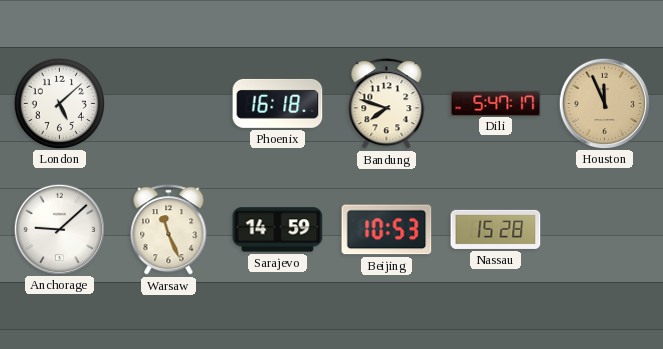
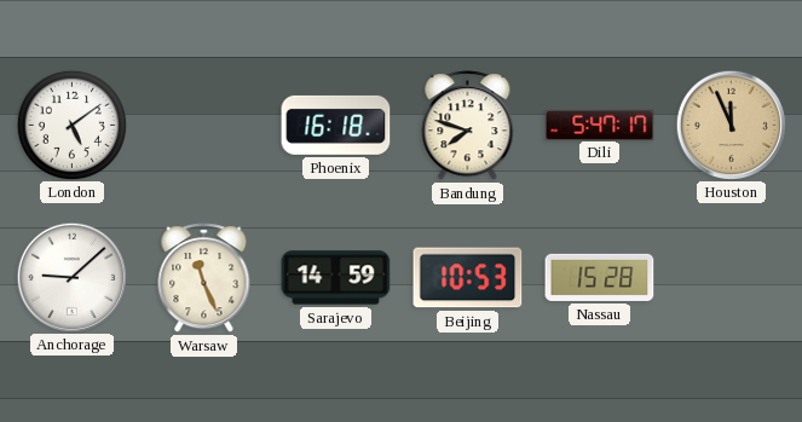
London: 5:08 -> 5:09
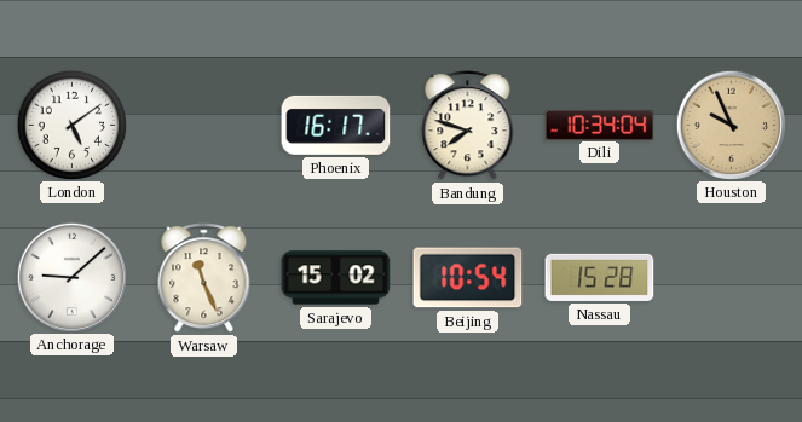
Phoenix: 16:18 -> 16:17
Dili: 5:47 -> 10:34
Houston: 11:56 -> 9:56
Sarajevo: 14:59 -> 15:02
Beijing: 10:53 -> 10:54
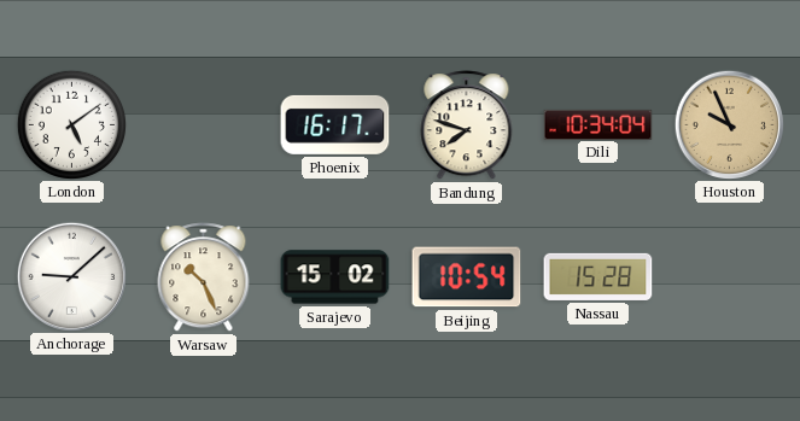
Warsaw: 11:26 -> 10:26
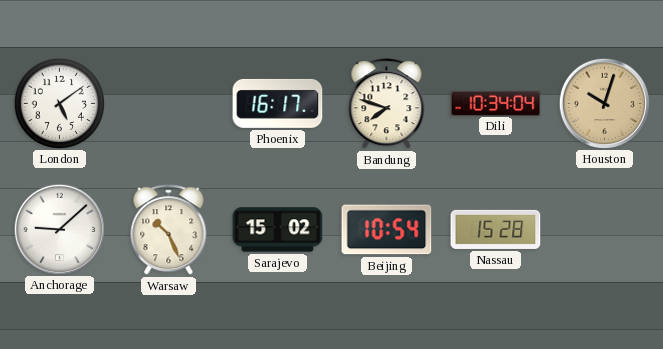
Houston: 9:56 -> 10:03
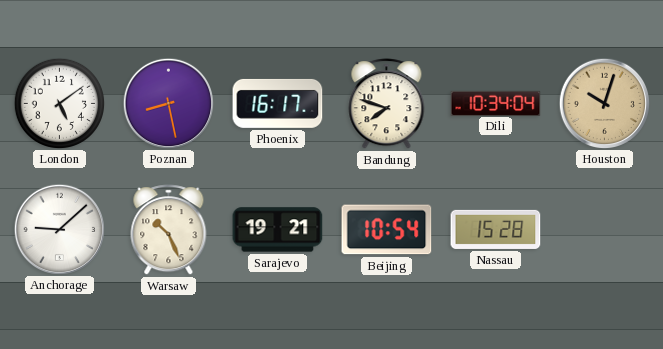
Poznan: none -> 8:28
Sarajevo: 15:02 -> 19:21
